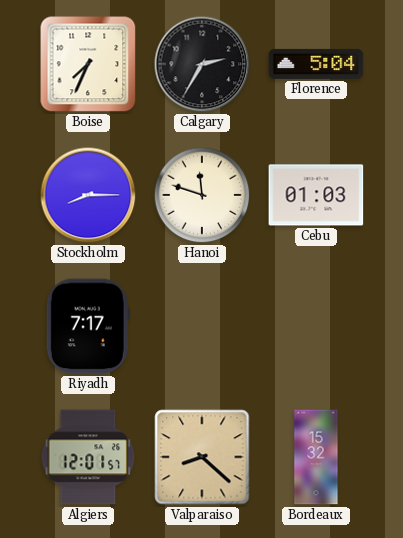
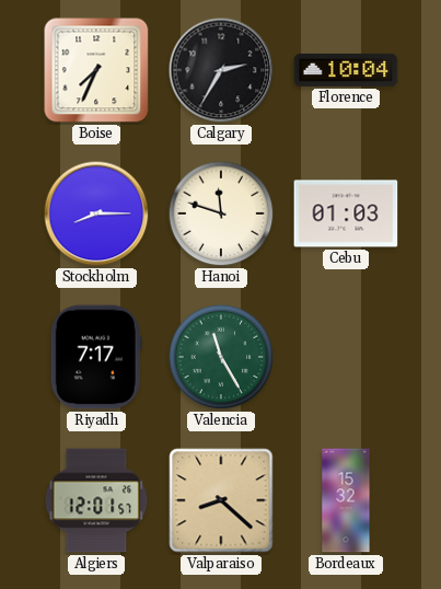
Florence: 5:04 -> 10:04
Valencia: none -> 11:25
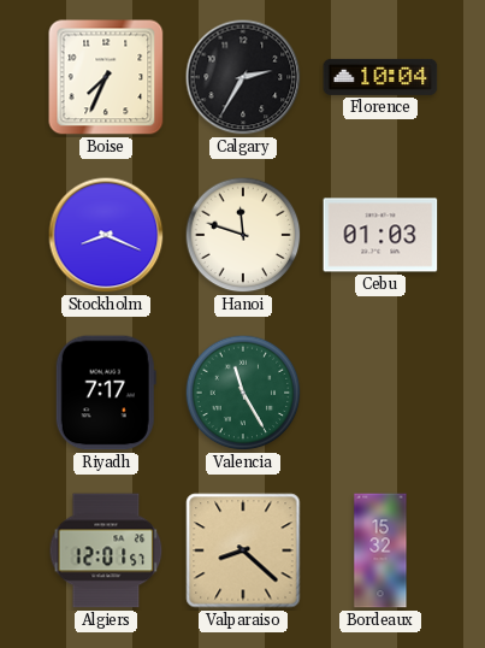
Stockholm: 8:15 -> 8:19
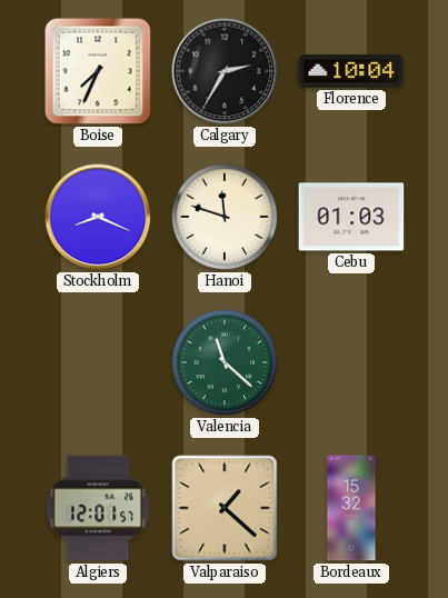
Riyadh: 7:17 -> none
Valencia: 11:25 -> 11:22
Valparaiso: 8:22 -> 1:22
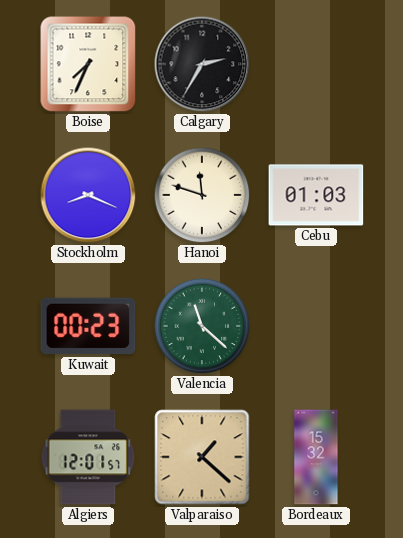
Florence: 10:04 -> none
Kuwait: none -> 00:23
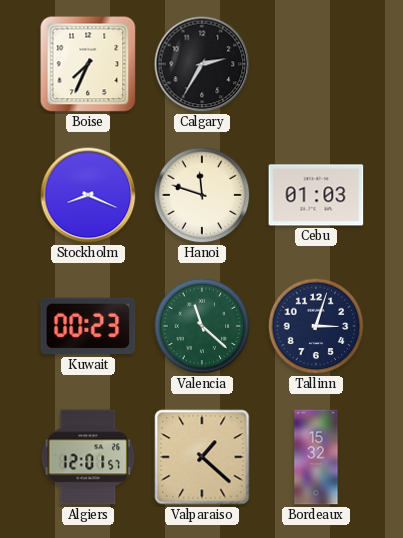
Tallinn: none -> 3:03
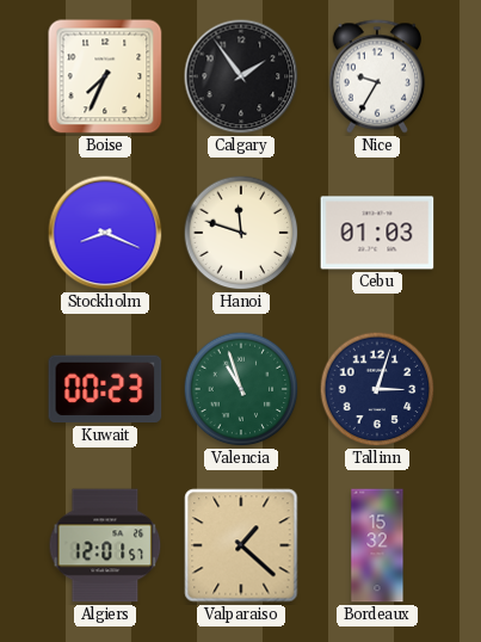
Calgary: 2:35 -> 1:54
Nice: none -> 9:35
Valencia: 11:22 -> 10:57
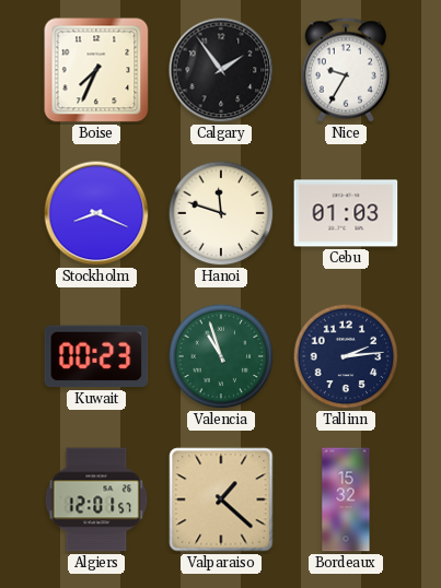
Tallinn: 3:03 -> 2:14
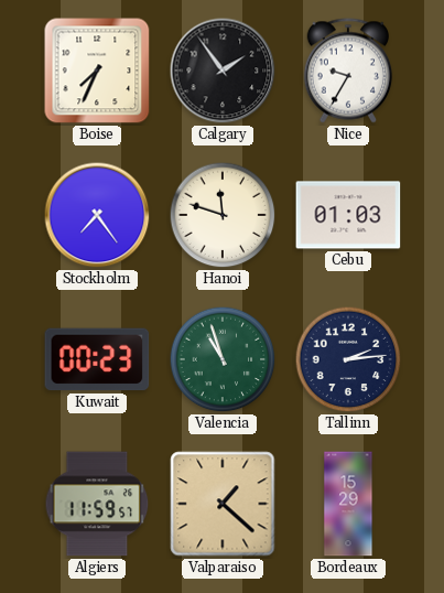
Stockholm: 8:19 -> 7:24
Algiers: 12:01 -> 11:59
Bordeaux: 15:32 -> 15:29
